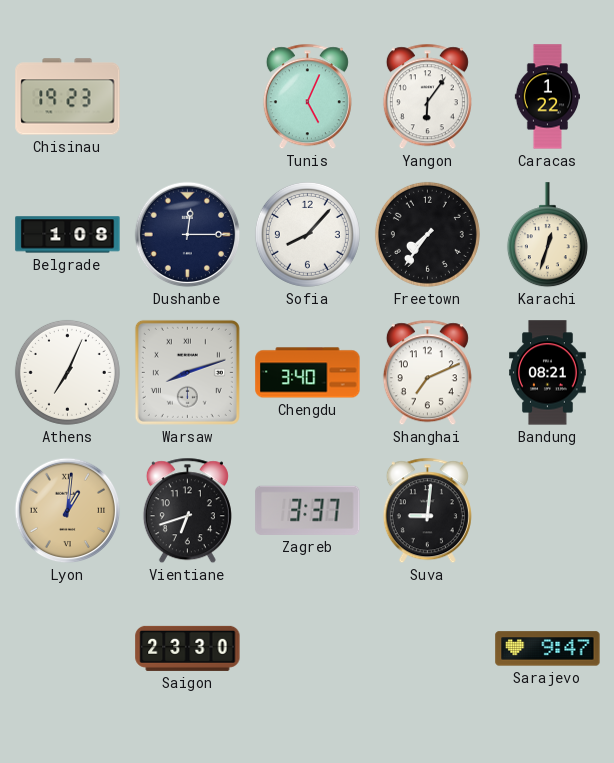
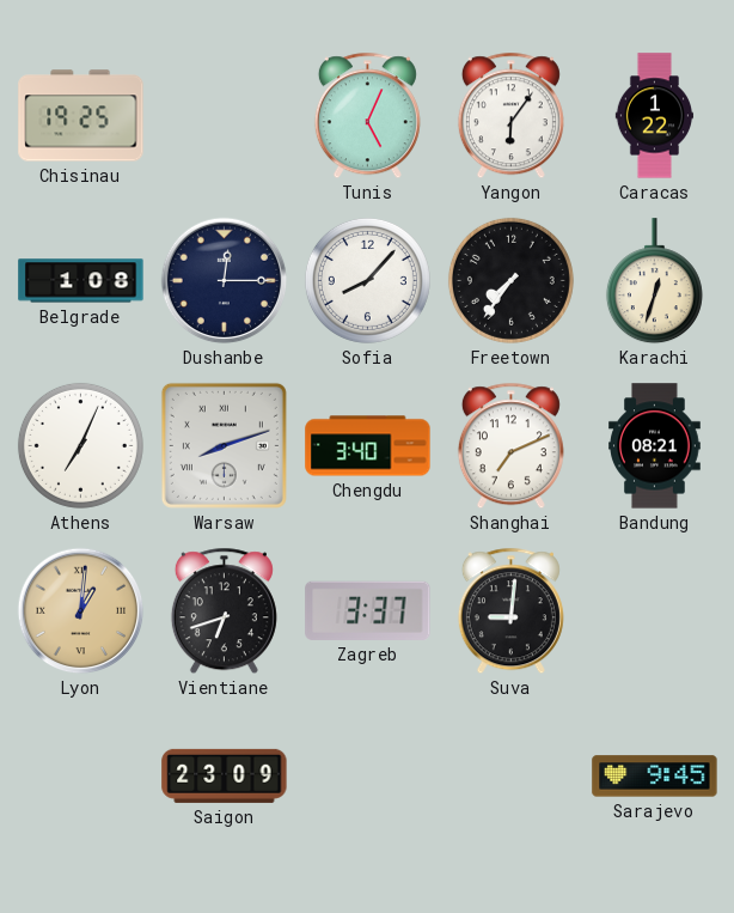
Chisinau: 19:23 -> 19:25
Saigon: 23:30 -> 23:09
Sarajevo: 9:47 -> 9:45
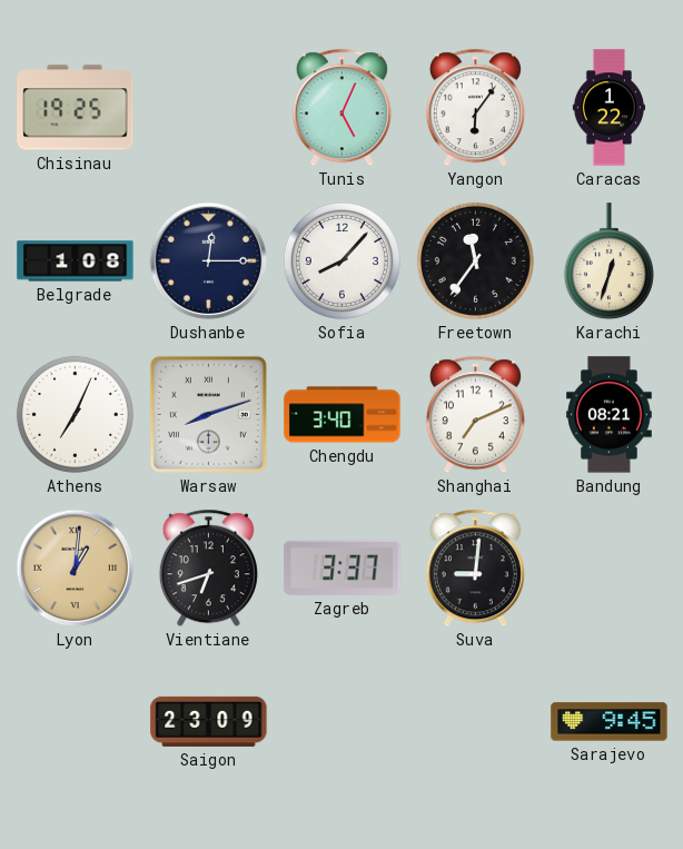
Freetown: 7:36 -> 11:36
